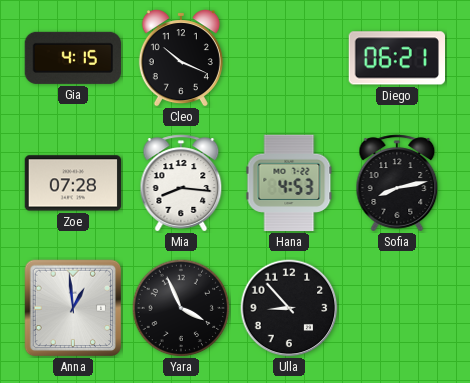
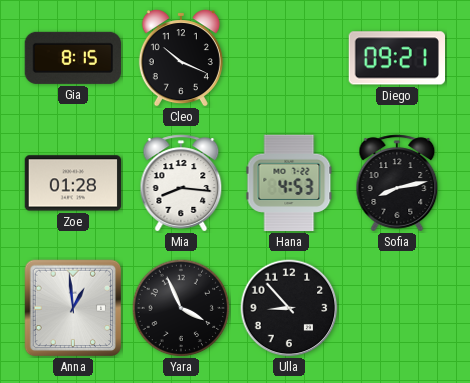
Gia: 4:15 -> 8:15
Diego: 06:21 -> 09:21
Zoe: 07:28 -> 01:28
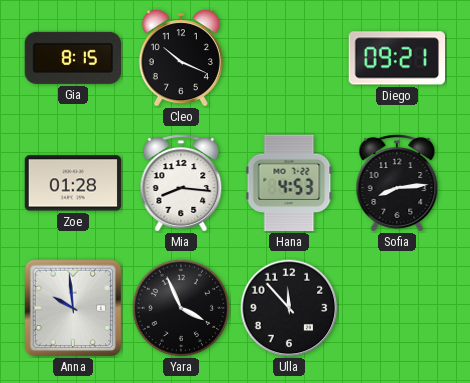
Sofia: 8:13 -> 8:14
Anna: 12:59 -> 9:59
Ulla: 8:53 -> 11:53
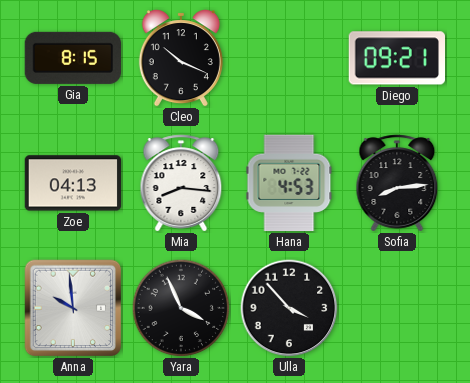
Zoe: 01:28 -> 04:13
Ulla: 11:53 -> 3:53
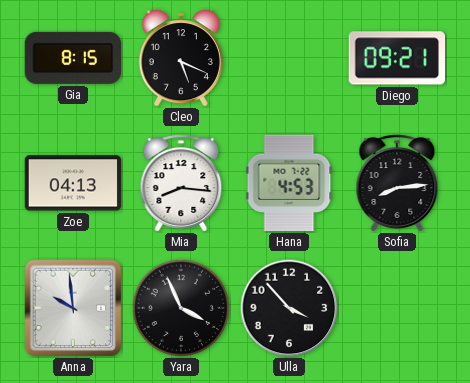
Cleo: 10:19 -> 5:19
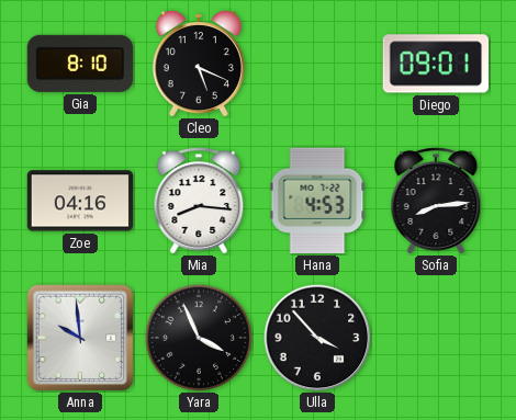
Gia: 8:15 -> 8:10
Diego: 09:21 -> 09:01
Zoe: 04:13 -> 04:16
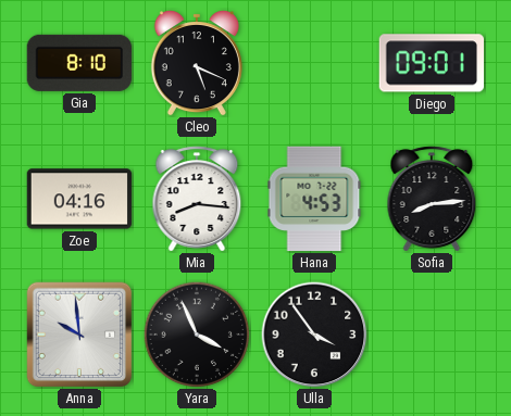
Ulla: 3:53 -> 3:54
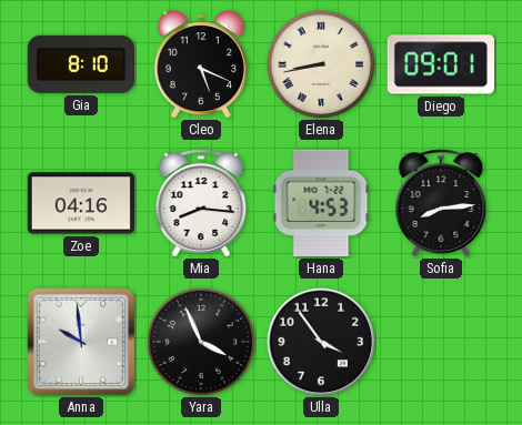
Elena: none -> 8:43
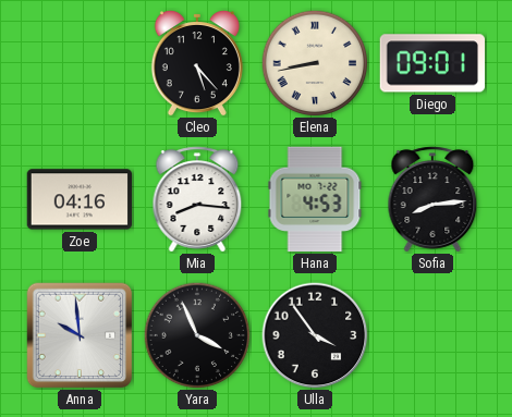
Gia: 8:10 -> none
Cleo: 5:19 -> 5:23
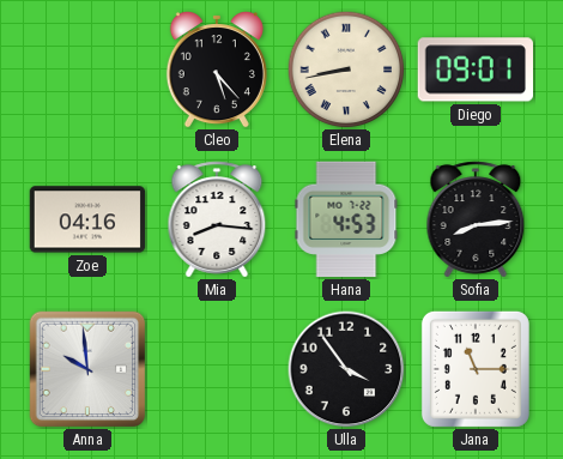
Yara: 3:56 -> none
Jana: none -> 11:15
